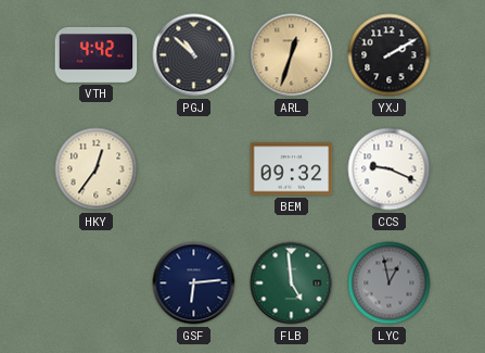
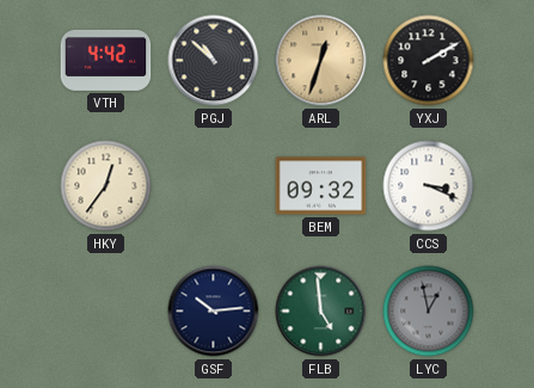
CCS: 9:19 -> 3:19
GSF: 6:14 -> 10:14
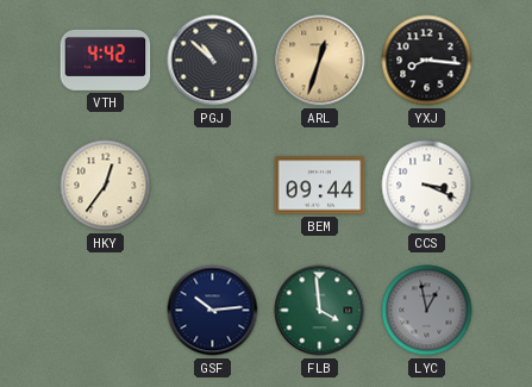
YXJ: 2:10 -> 8:16
BEM: 09:32 -> 09:44
FLB: 4:59 -> 3:59
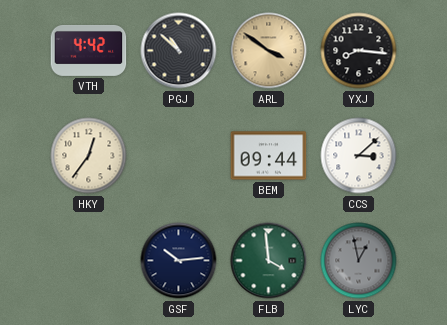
ARL: 12:33 -> 3:51
CCS: 3:19 -> 3:08
